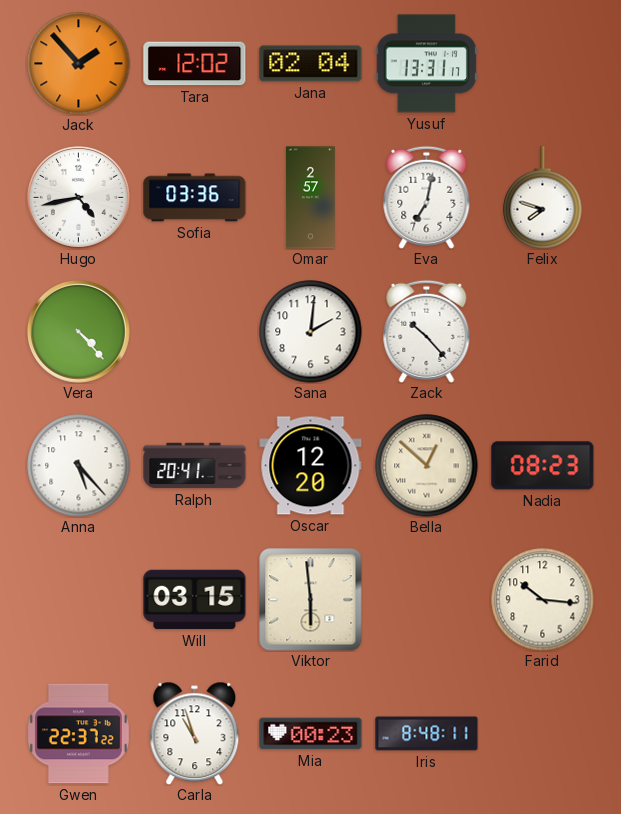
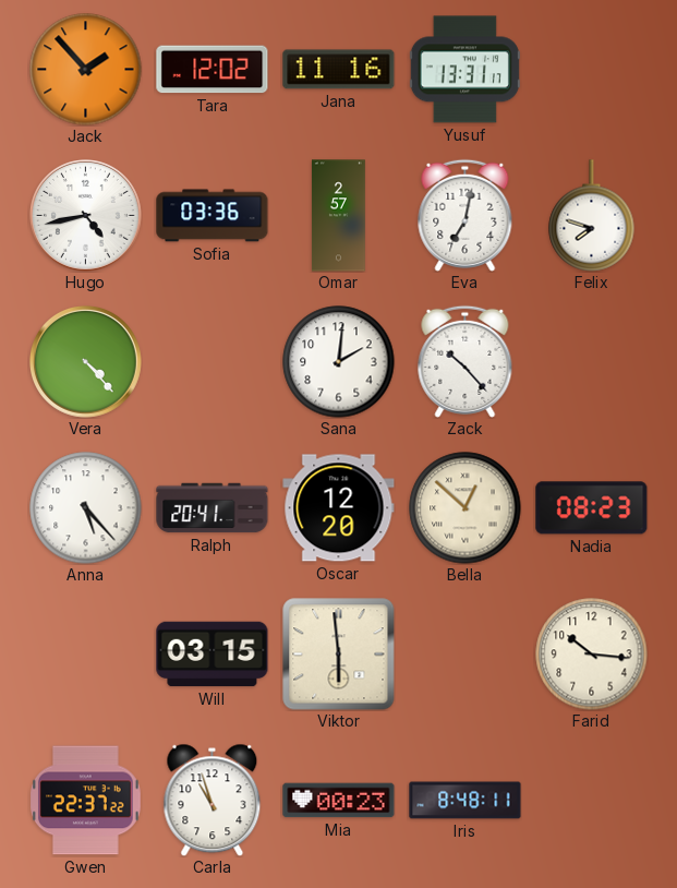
Jana: 02:04 -> 11:16
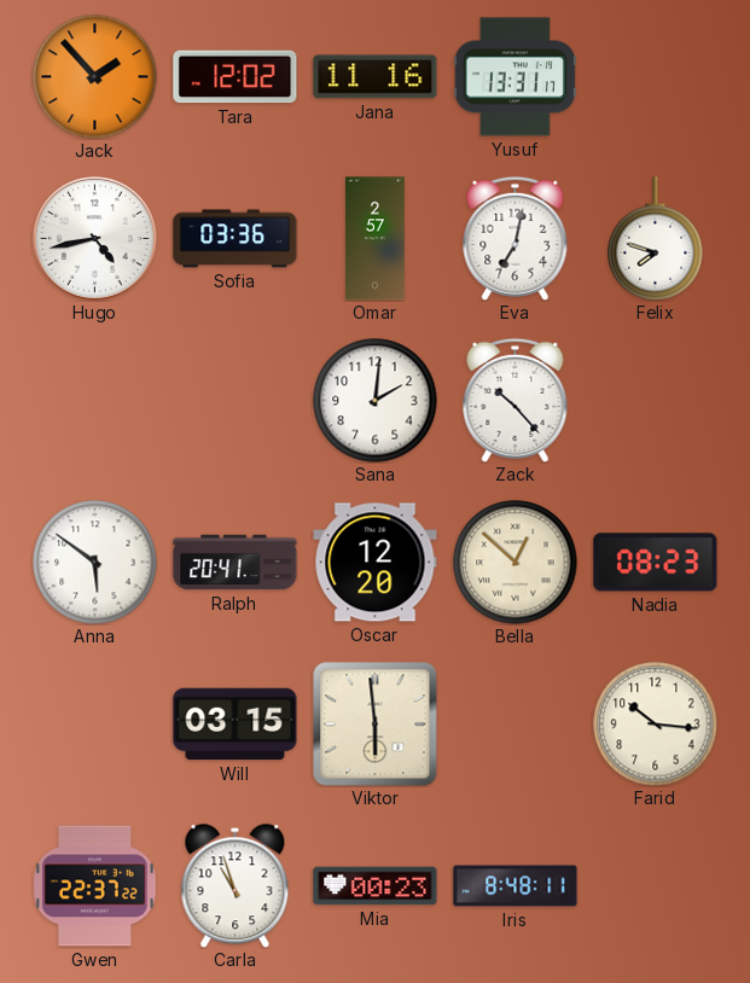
Vera: 4:23 -> none
Anna: 5:23 -> 5:51
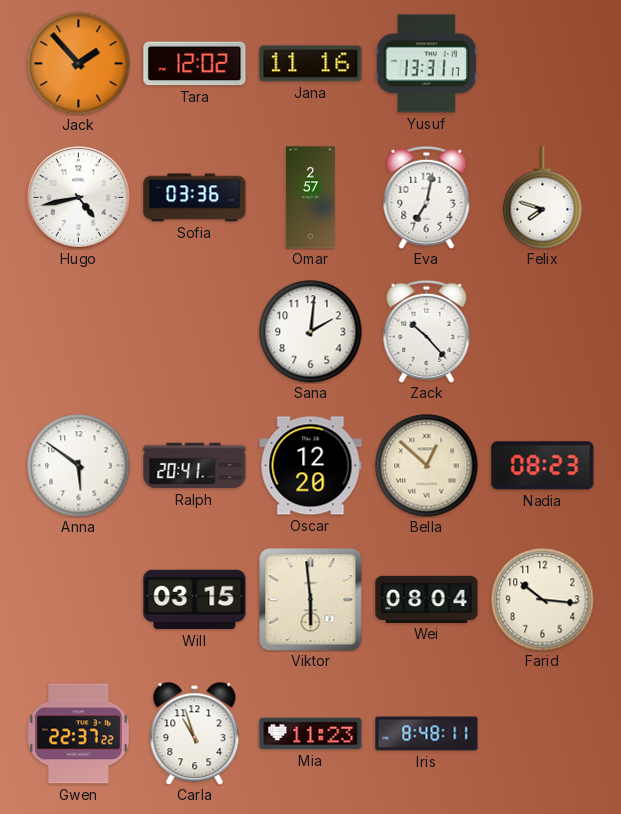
Wei: none -> 08:04
Mia: 00:23 -> 11:23
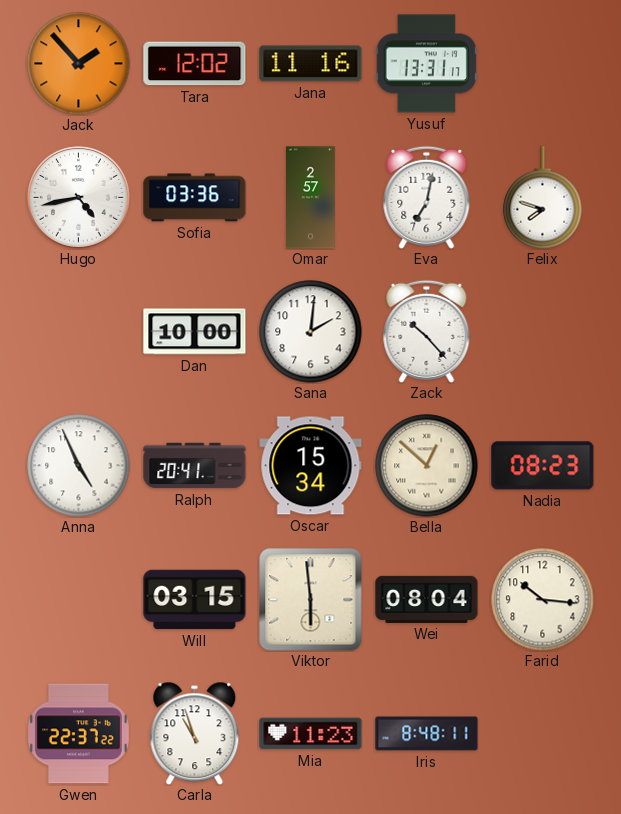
Dan: none -> 10:00
Anna: 5:51 -> 4:56
Oscar: 12:20 -> 15:34
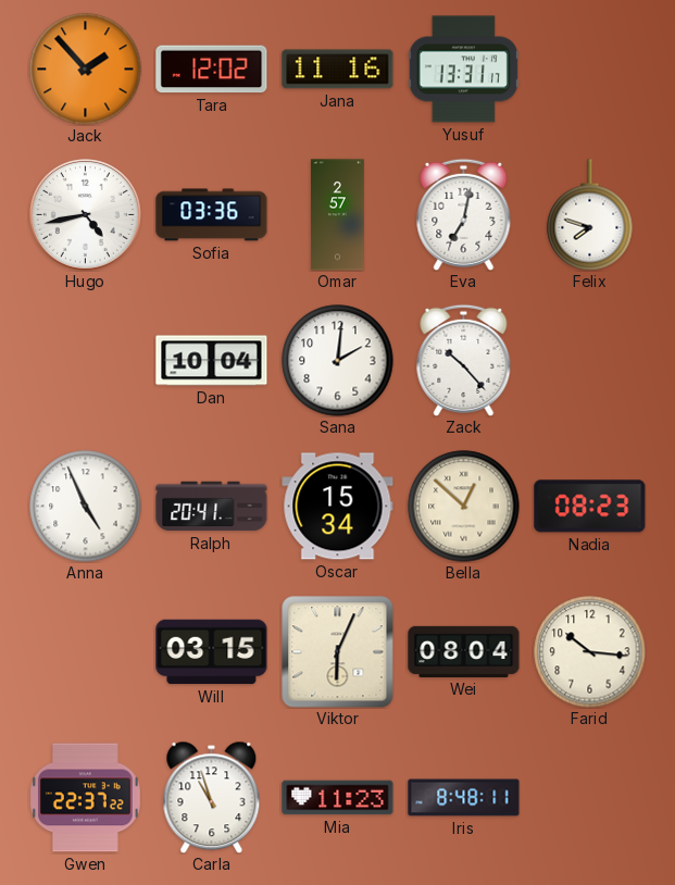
Dan: 10:00 -> 10:04
Viktor: 5:59 -> 6:04
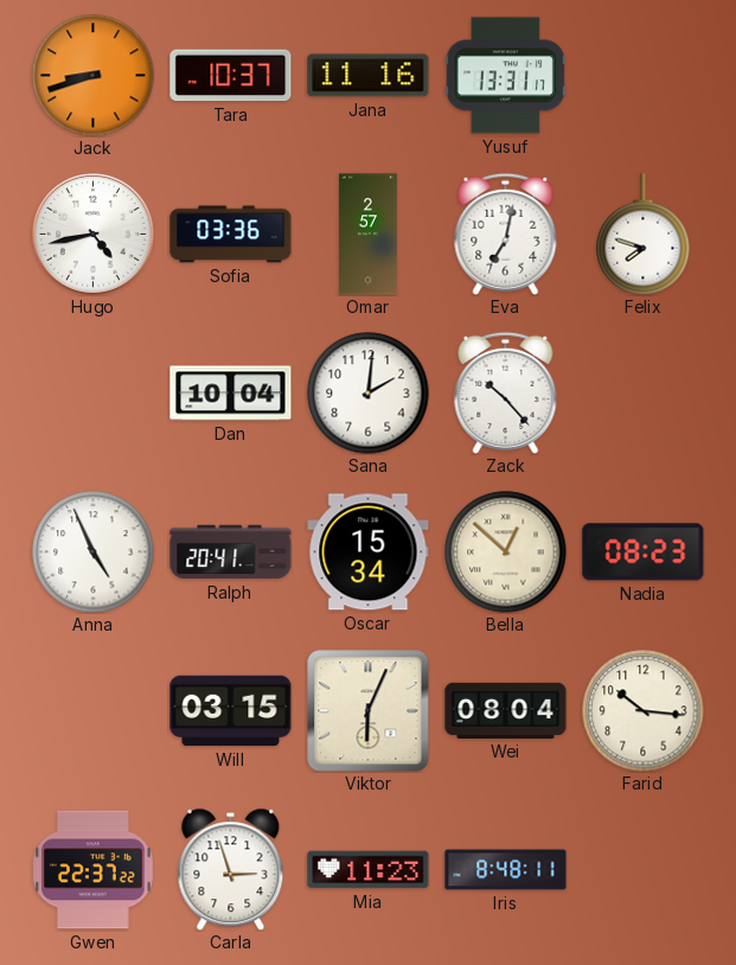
Jack: 1:53 -> 8:42
Tara: 12:02 -> 10:37
Carla: 10:57 -> 2:57
